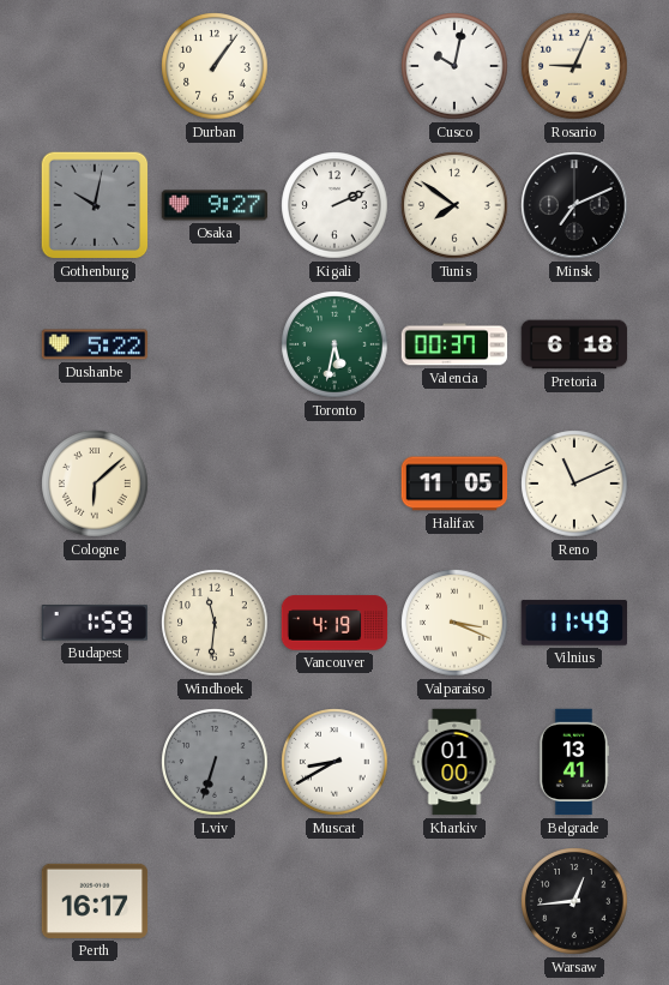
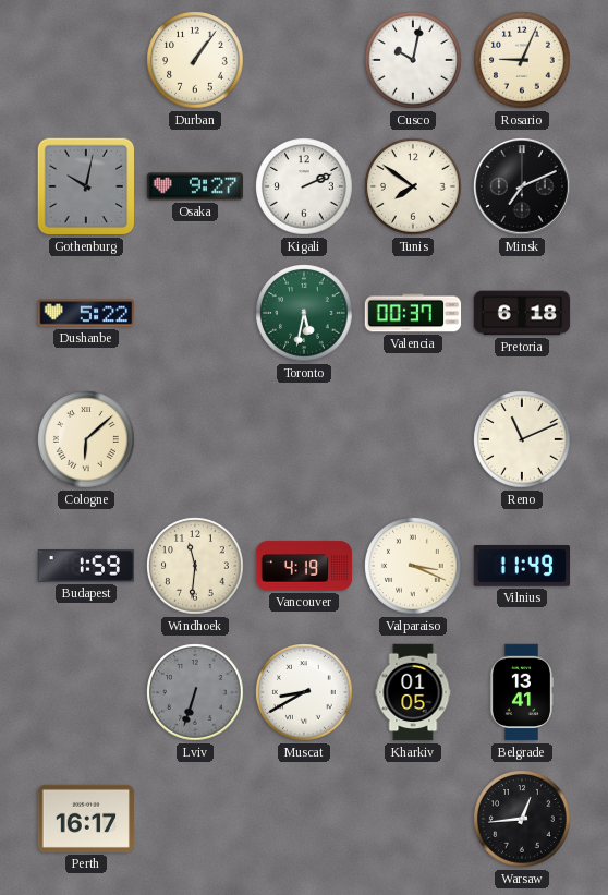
Halifax: 11:05 -> none
Kharkiv: 01:00 -> 01:05
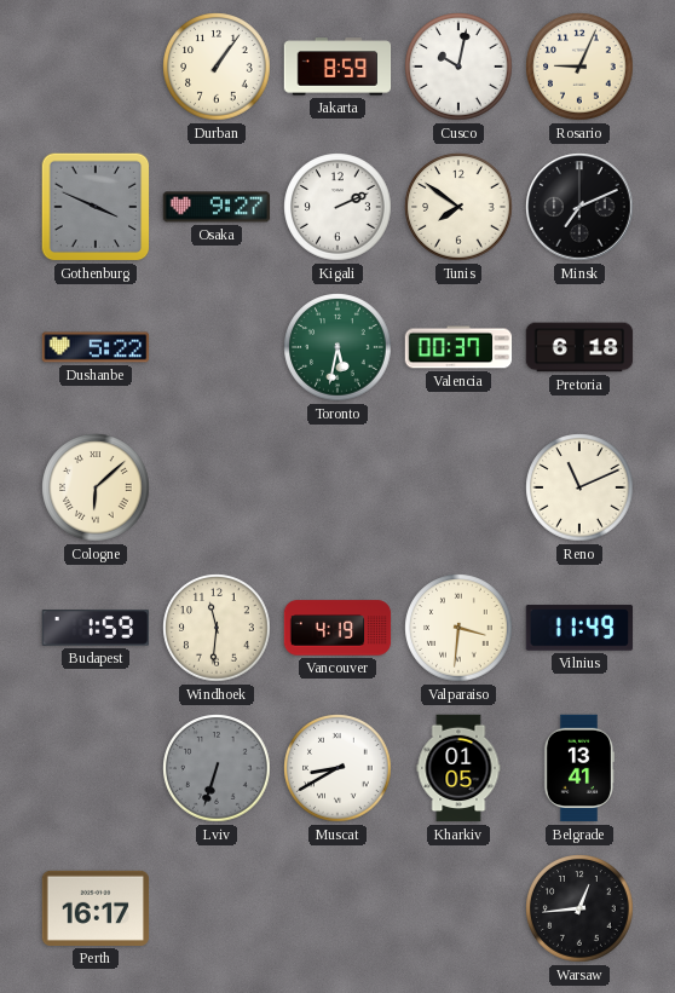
Jakarta: none -> 8:59
Gothenburg: 10:02 -> 3:49
Valparaiso: 3:19 -> 3:31
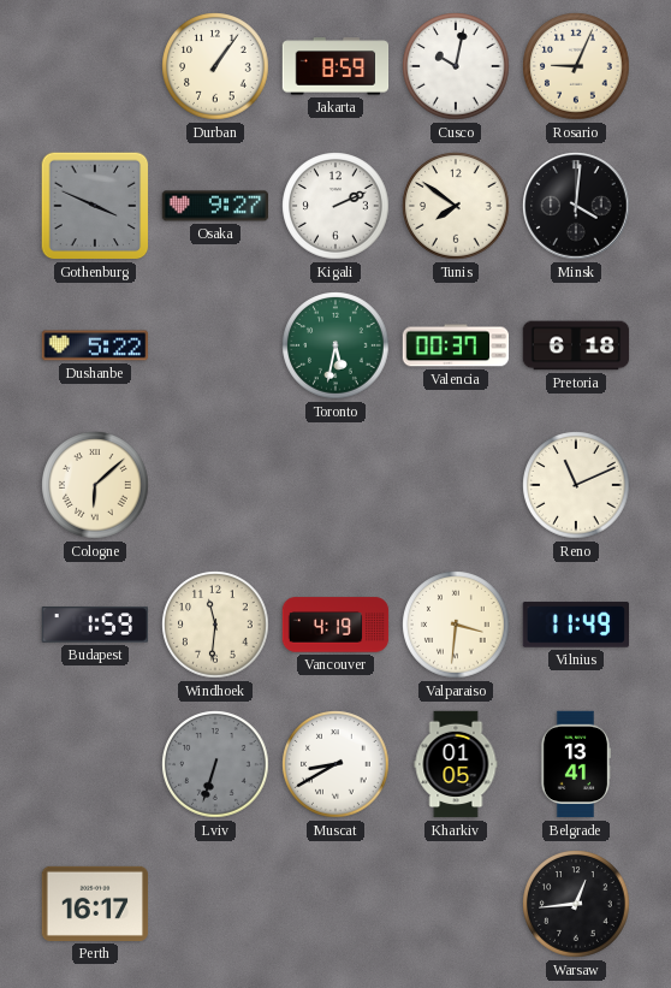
Minsk: 7:11 -> 4:01
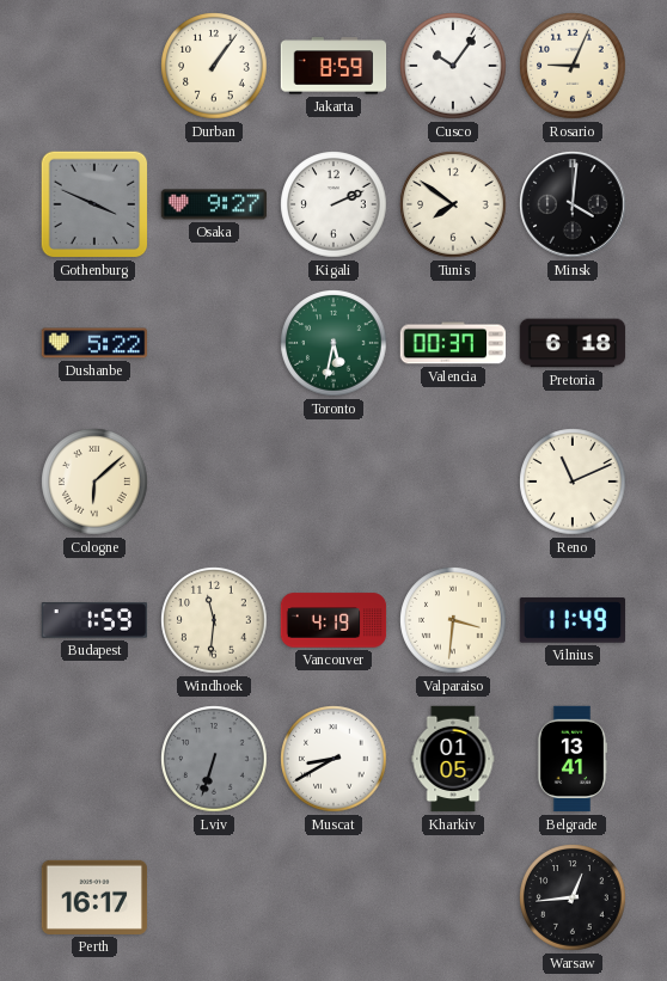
Cusco: 10:02 -> 10:06
